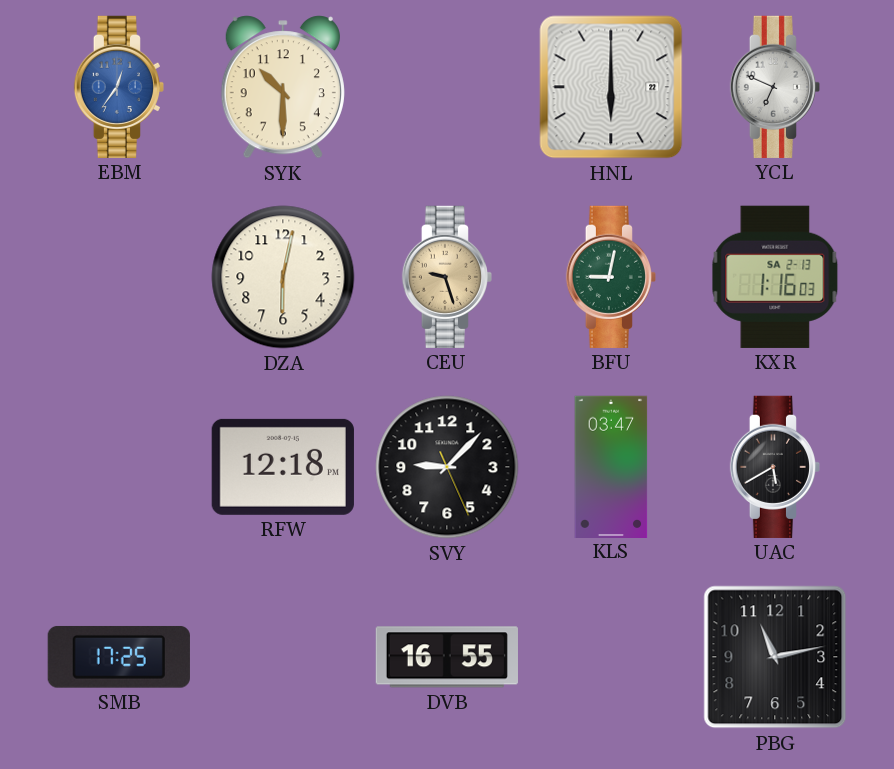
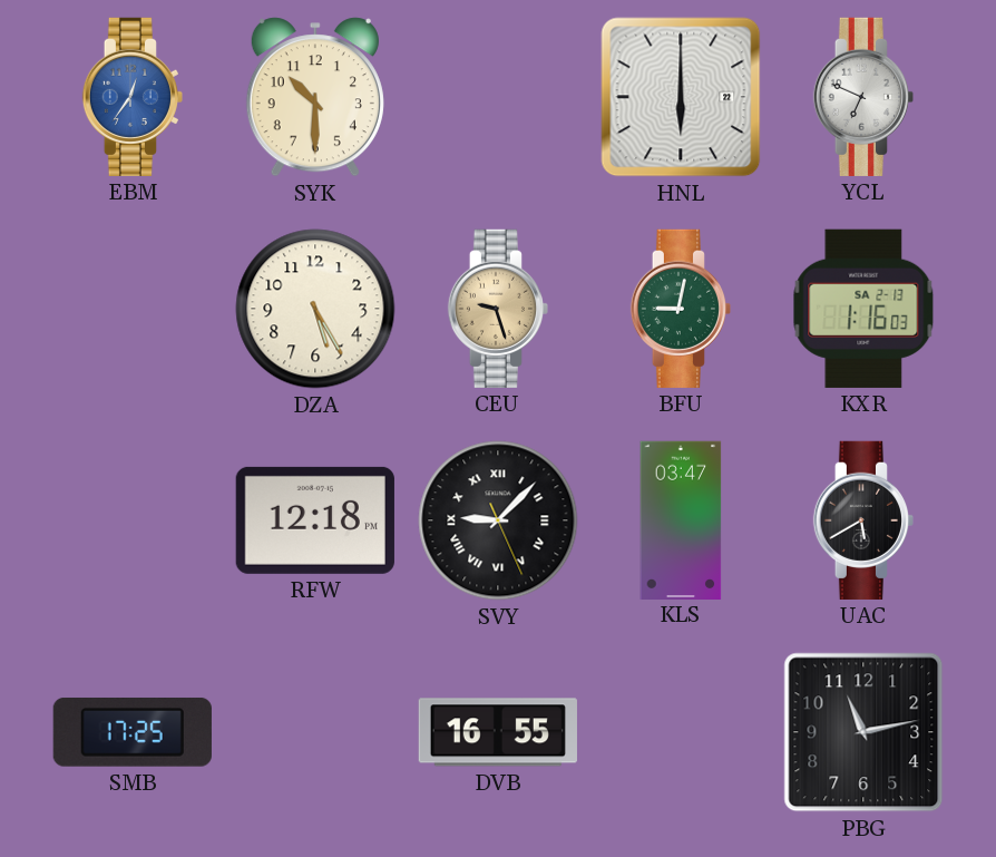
DZA: 6:02 -> 5:25
SVY numerals: Arabic -> Roman
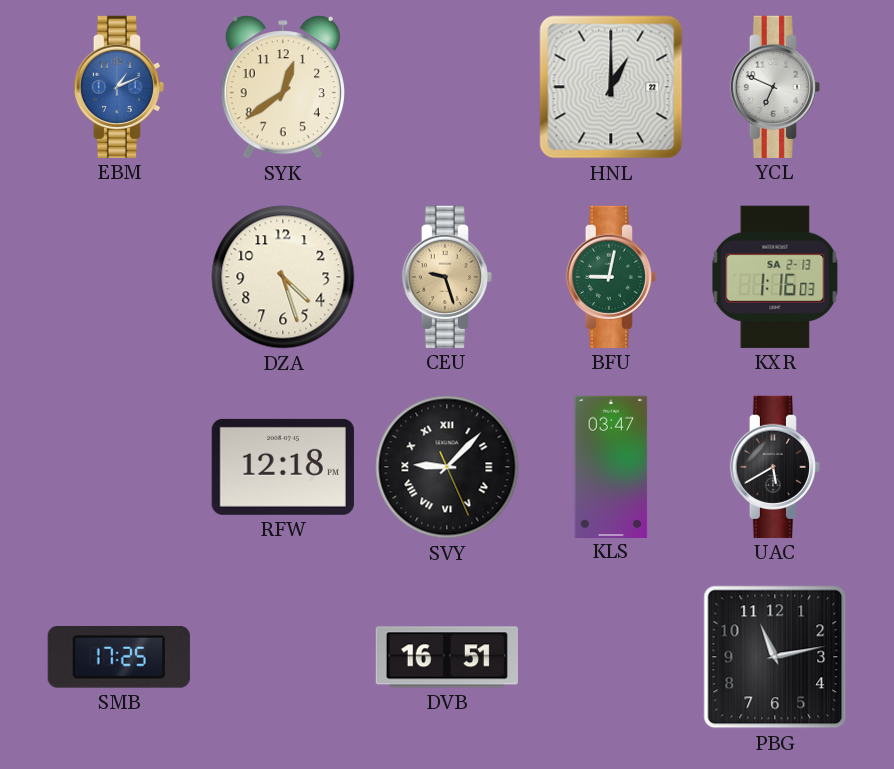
EBM: 12:36 -> 1:11
SYK: 10:30 -> 12:39
HNL: 6:00 -> 1:00
DZA: 5:25 -> 4:27
DVB: 16:55 -> 16:51
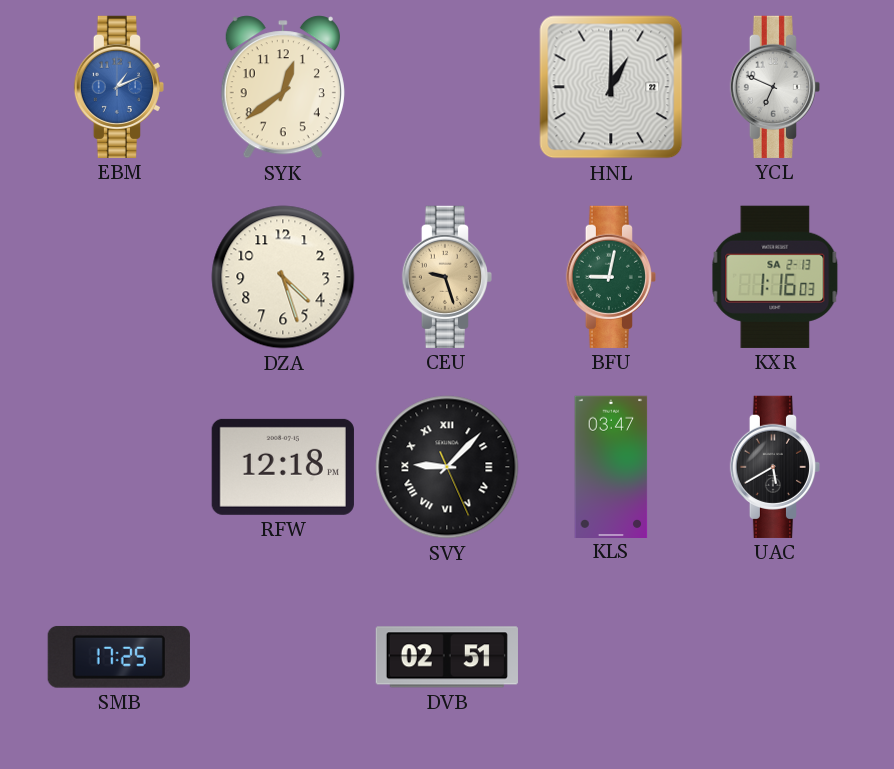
DVB: 16:51 -> 02:51
PBG: 11:13 -> none
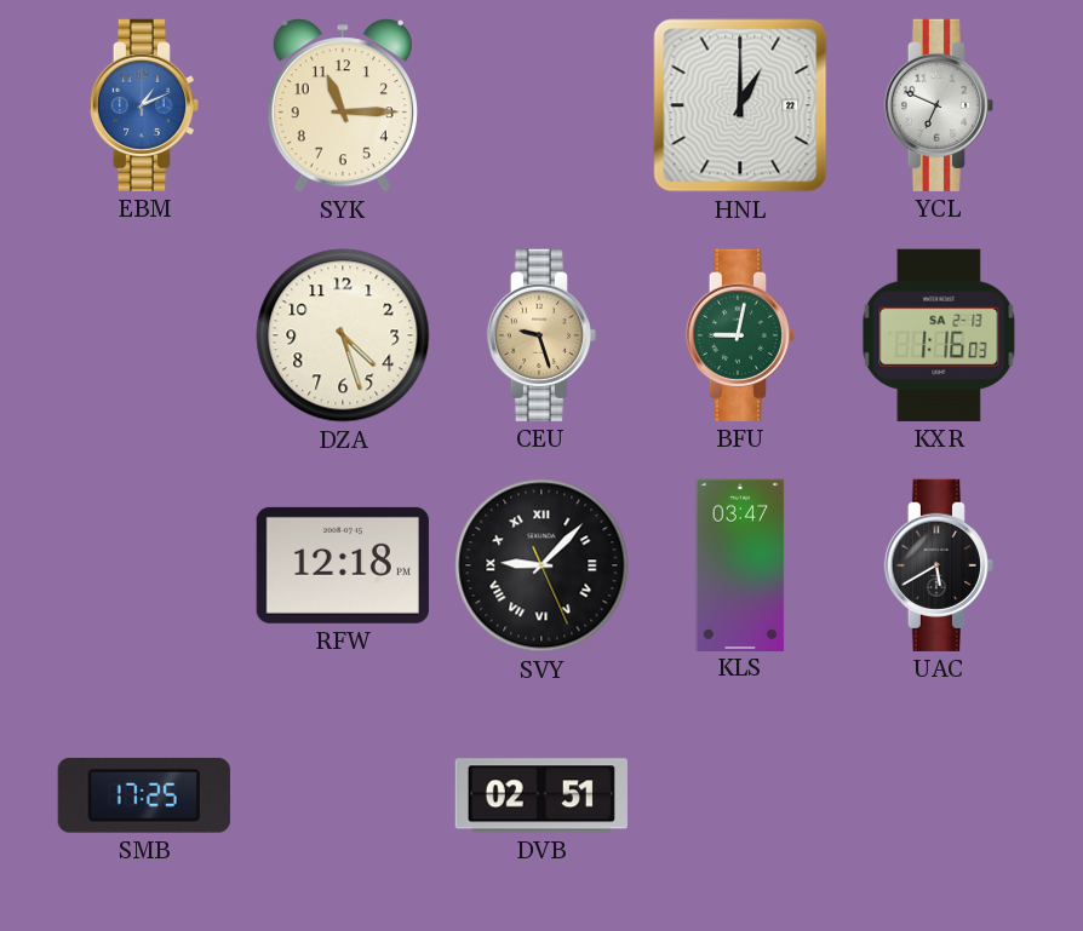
SYK: 12:39 -> 11:15
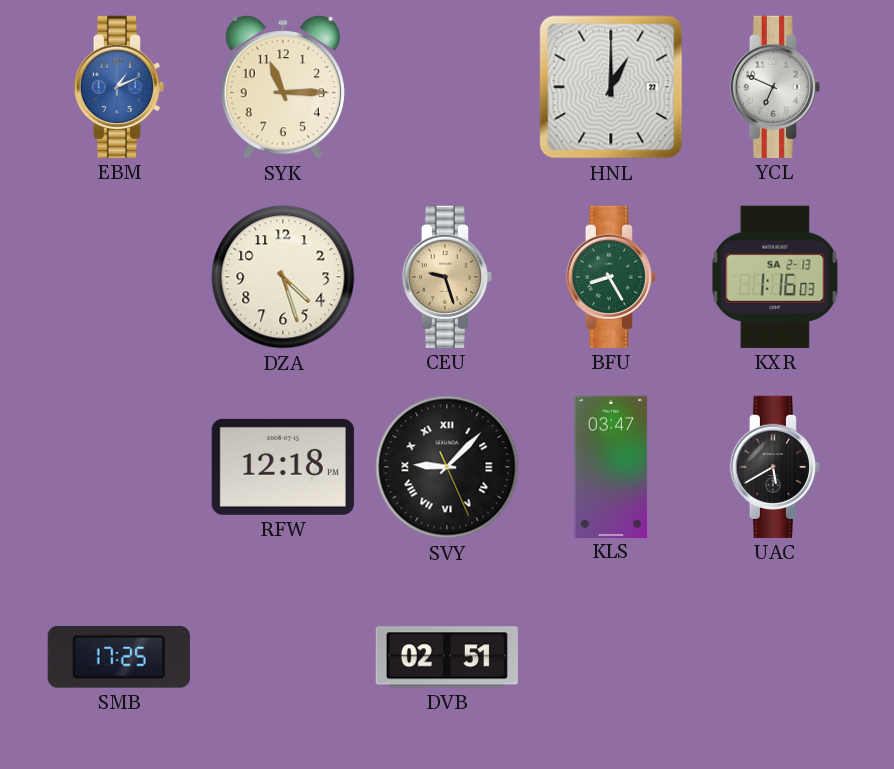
BFU: 9:02 -> 8:25
